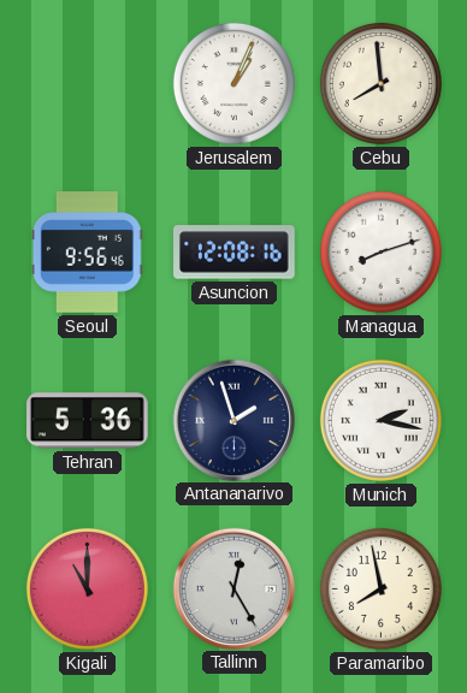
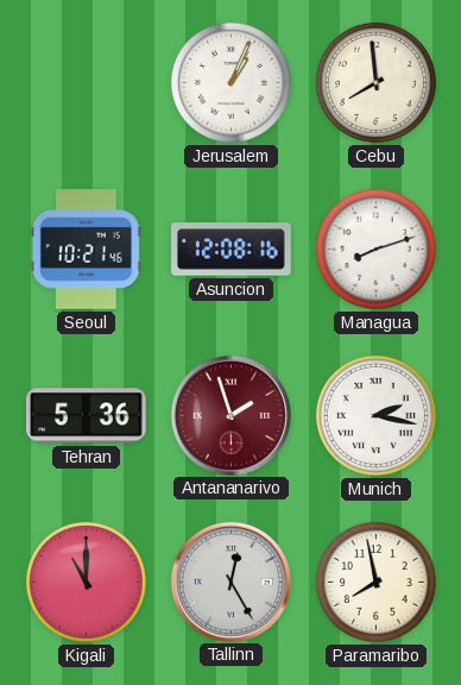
Seoul: 9:56 -> 10:21
Antananarivo dial: navy -> burgundy
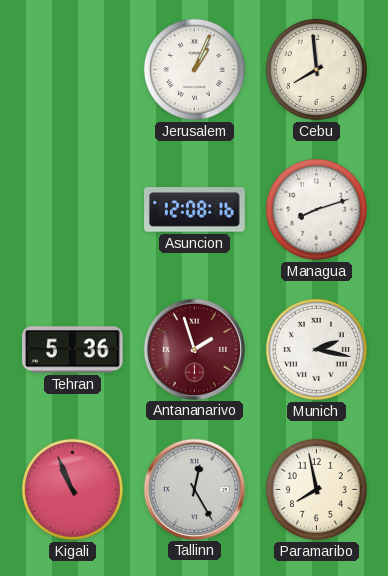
Seoul: 10:21 -> none
Kigali: 11:00 -> 10:56
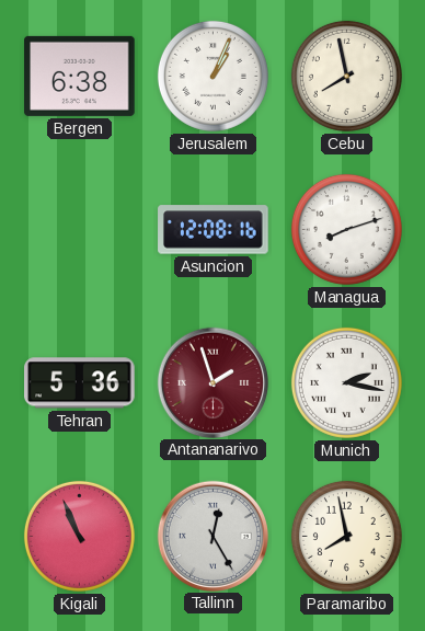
Bergen: none -> 6:38
Cebu: 7:59 -> 7:58
